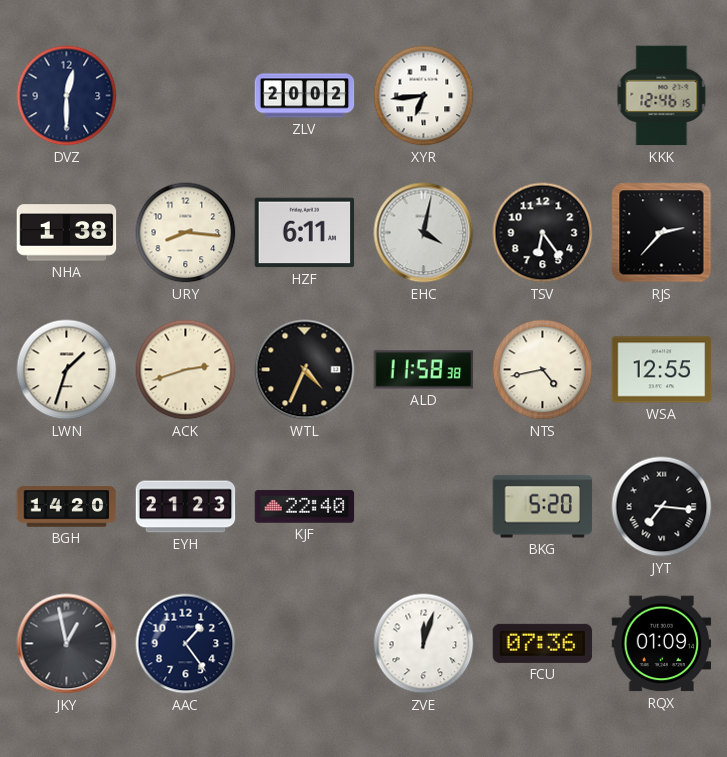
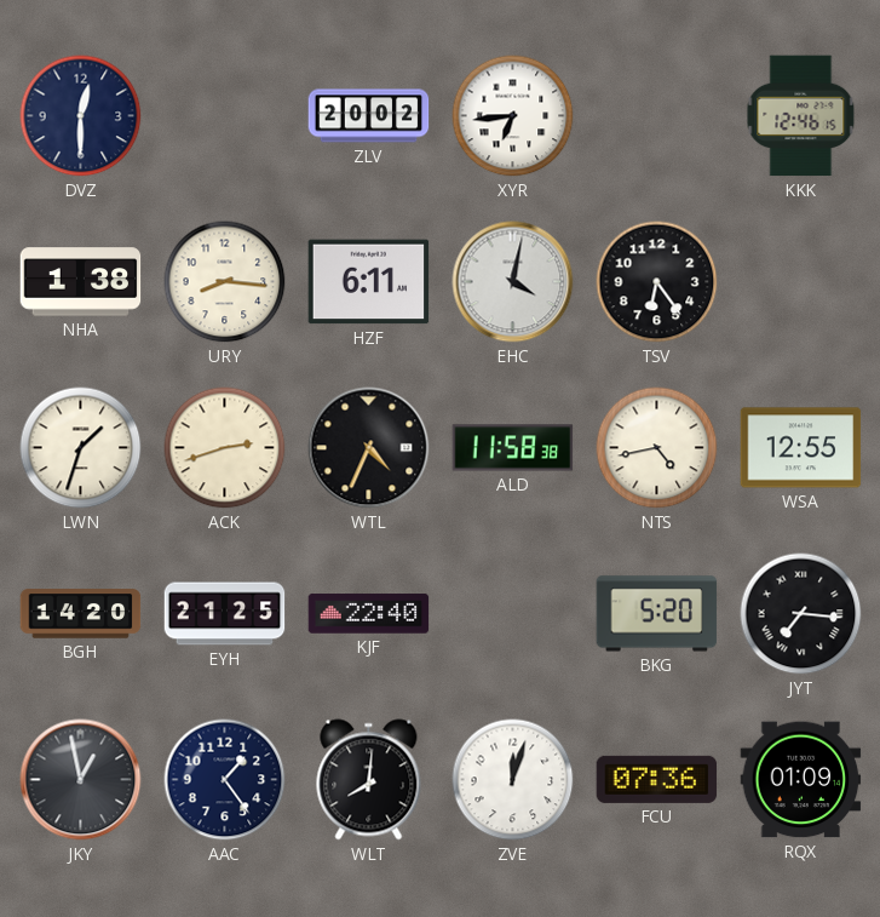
RJS: 2:37 -> none
EYH: 21:23 -> 21:25
WLT: none -> 8:01
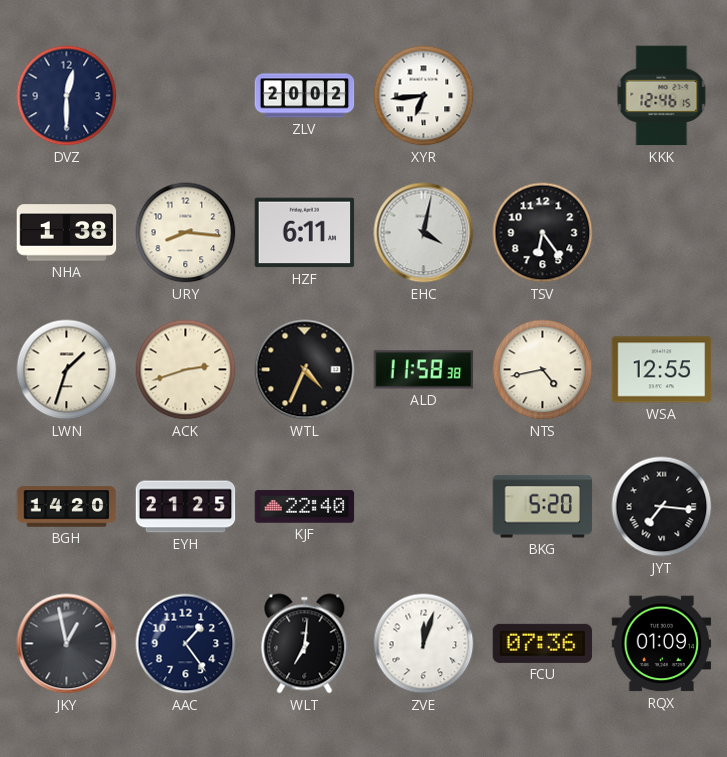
WLT: 8:01 -> 7:01
